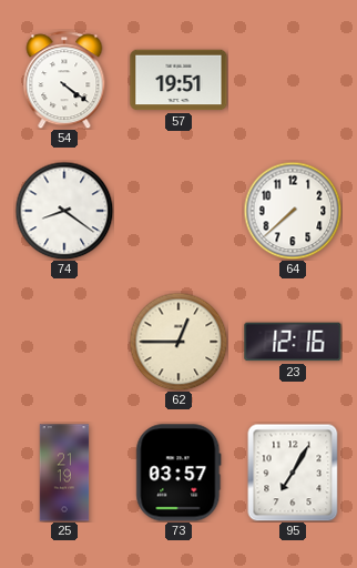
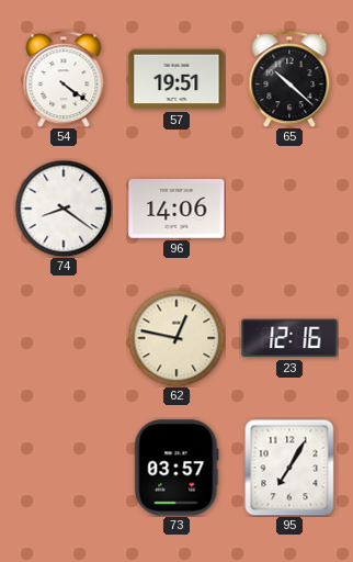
65: none -> 10:22
96: none -> 14:06
64: 7:38 -> none
62: 12:45 -> 12:47
25: 21:19 -> none
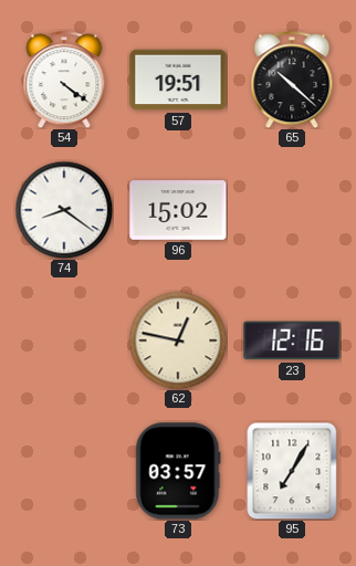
96: 14:06 -> 15:02
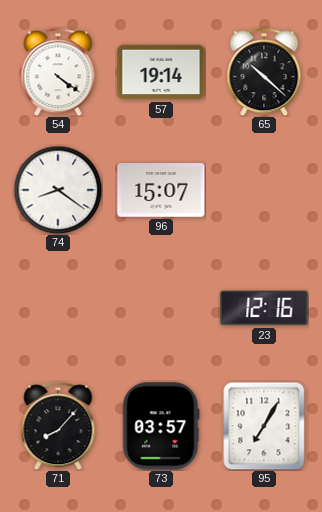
57: 19:51 -> 19:14
96: 15:02 -> 15:07
62: 12:47 -> none
71: none -> 8:07
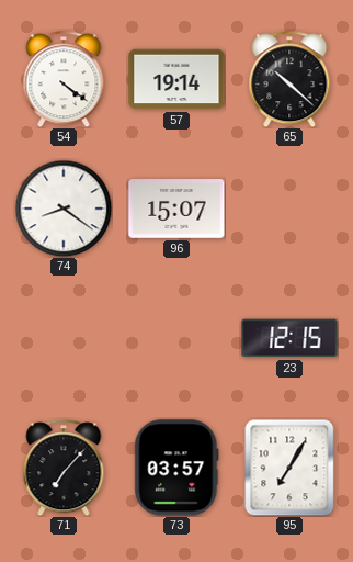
23: 12:16 -> 12:15
71: 8:07 -> 7:07
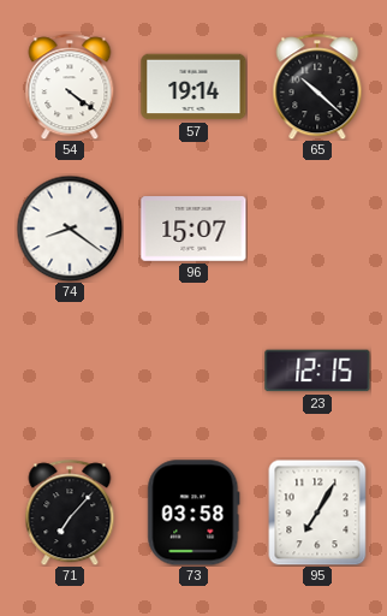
73: 03:57 -> 03:58
